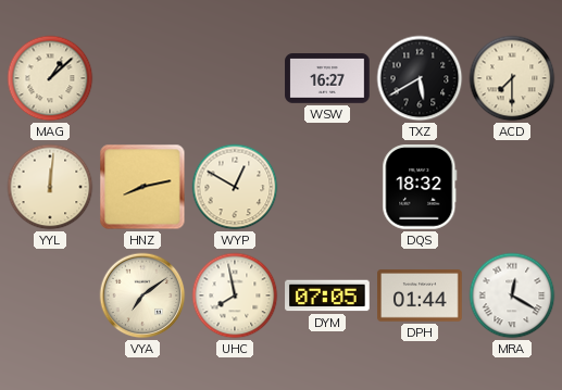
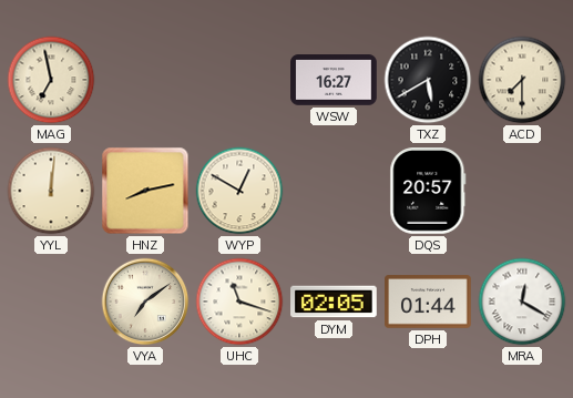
MAG: 1:08 -> 6:58
DQS: 18:32 -> 20:57
UHC: 7:58 -> 11:18
DYM: 07:05 -> 02:05
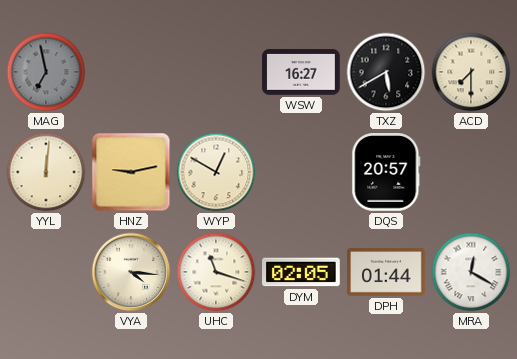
MAG dial: cream -> grey
HNZ: 8:13 -> 9:13
VYA: 7:09 -> 4:16
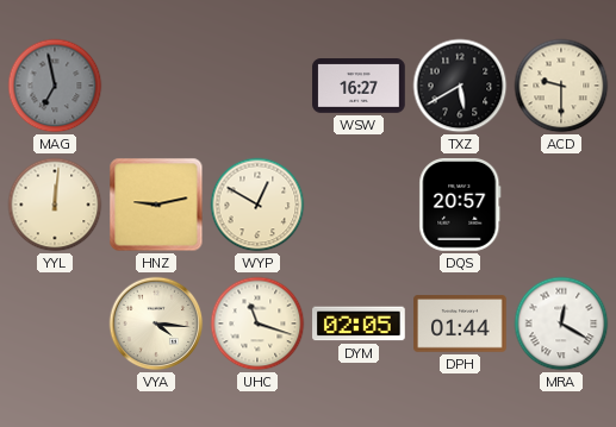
ACD: 7:30 -> 9:30
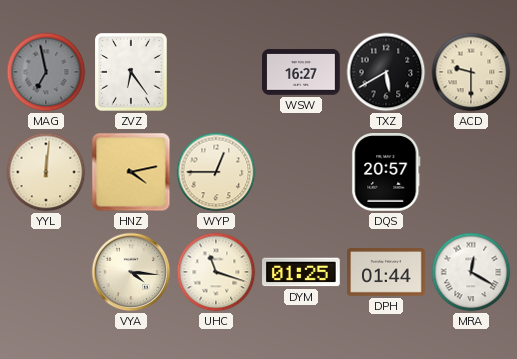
ZVZ: none -> 6:24
HNZ: 9:13 -> 4:13
WYP: 12:50 -> 12:45
DYM: 02:05 -> 01:25
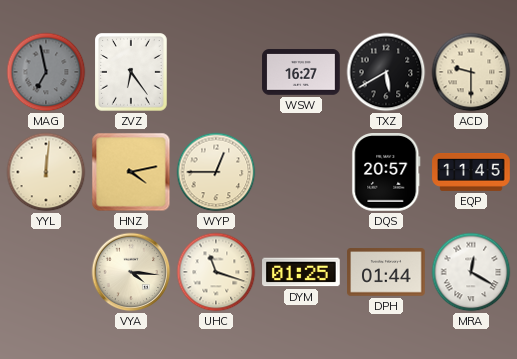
EQP: none -> 11:45
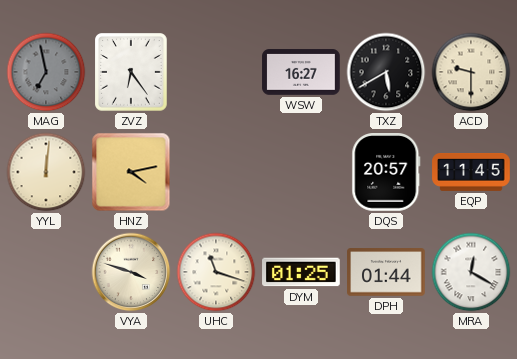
WYP: 12:45 -> none
VYA: 4:16 -> 3:48
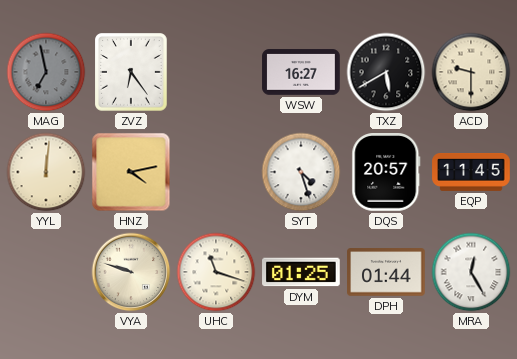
SYT: none -> 4:27
VYA: 3:48 -> 9:48
MRA: 12:20 -> 12:25
